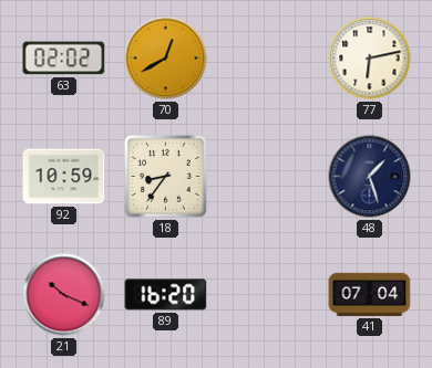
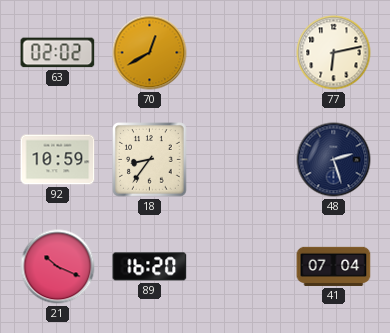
48: 1:27 -> 2:27
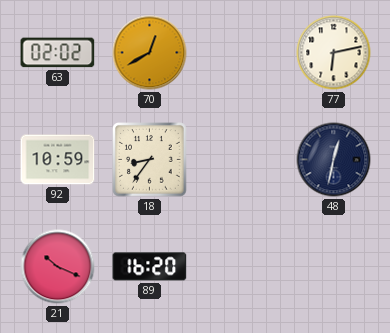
48: 2:27 -> 12:32
41: 07:04 -> none
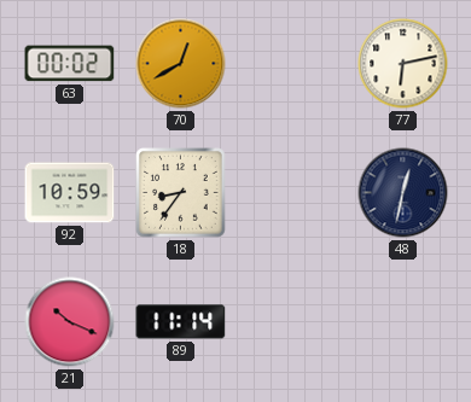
63: 02:02 -> 00:02
89: 16:20 -> 11:14
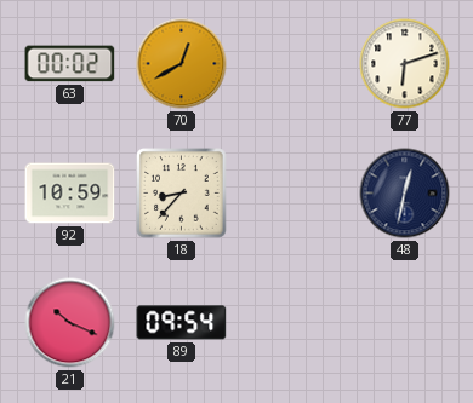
77: 6:13 -> 6:12
18: 8:36 -> 8:37
89: 11:14 -> 09:54
